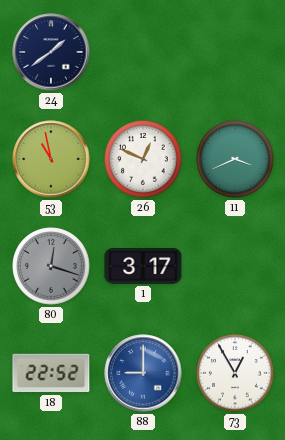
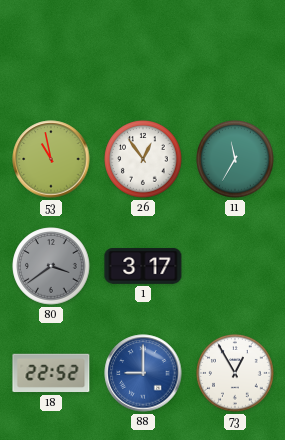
24: 1:39 -> none
26: 12:49 -> 12:54
11: 3:41 -> 11:35
80: 12:18 -> 3:39
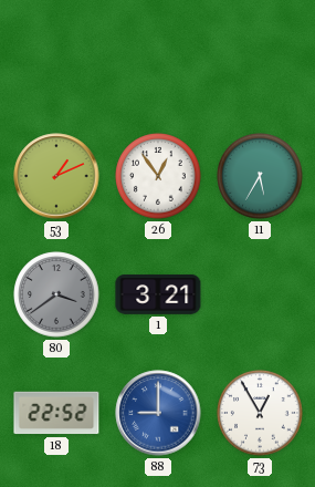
53: 10:58 -> 1:11
11: 11:35 -> 5:35
1: 3:17 -> 3:21
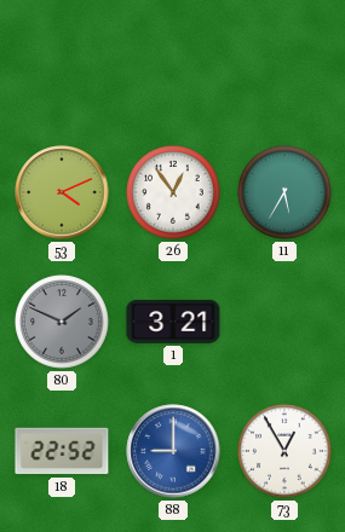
53: 1:11 -> 4:11
80: 3:39 -> 1:49
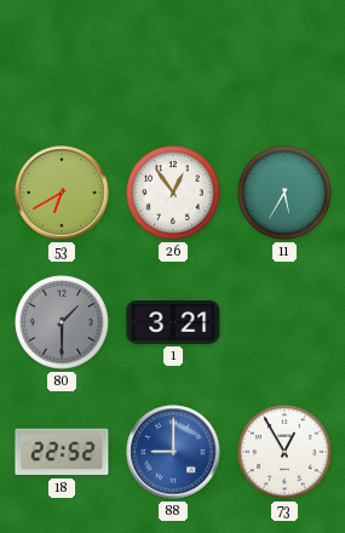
53: 4:11 -> 6:40
80: 1:49 -> 1:30
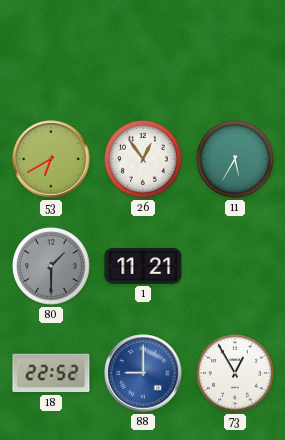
1: 3:21 -> 11:21
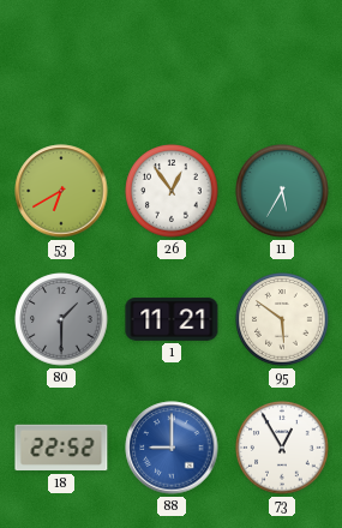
95: none -> 5:51
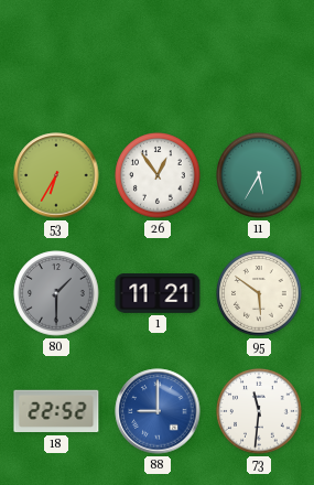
53: 6:40 -> 6:35
73: 12:55 -> 11:31
